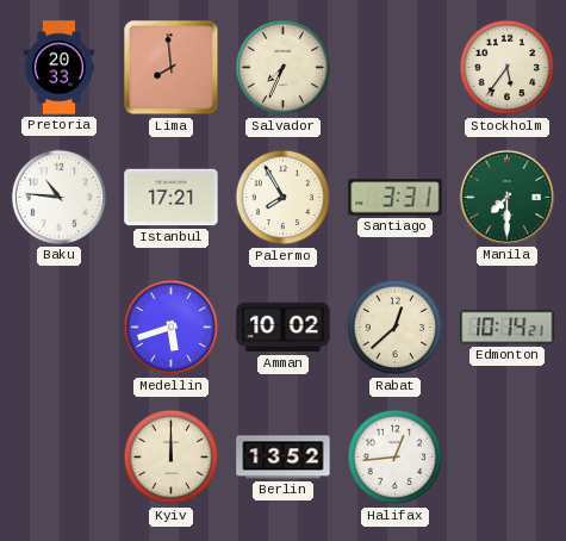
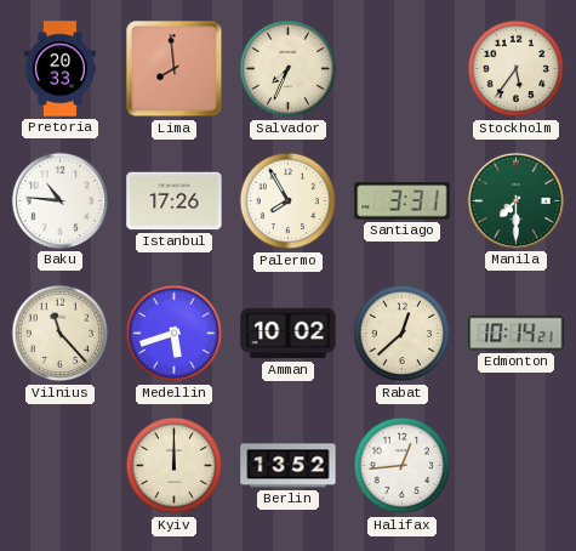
Istanbul: 17:21 -> 17:26
Vilnius: none -> 11:23
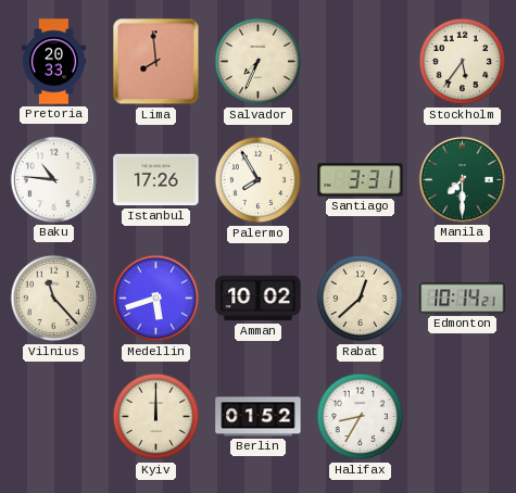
Berlin: 13:52 -> 01:52
Halifax: 12:44 -> 8:35
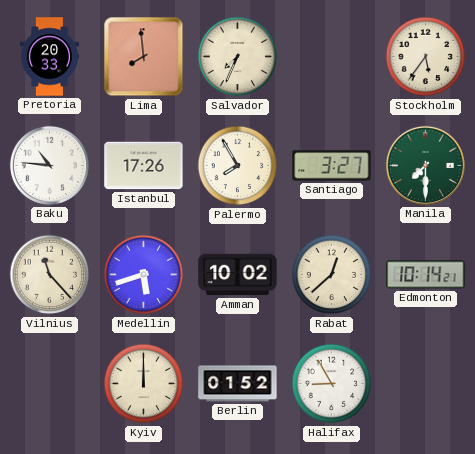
Santiago: 3:31 -> 3:27
Halifax: 8:35 -> 8:55
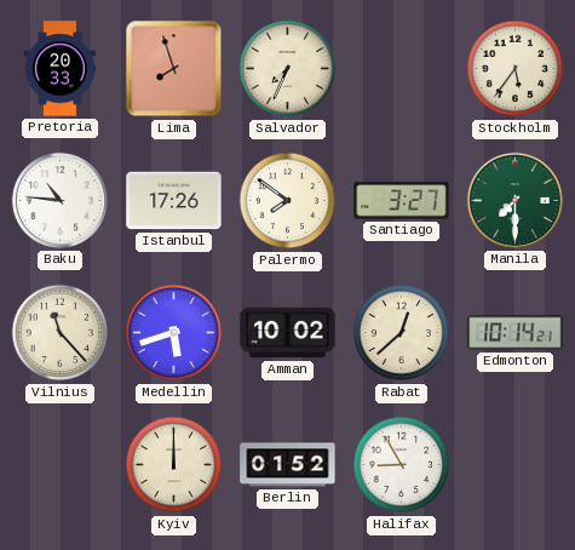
Lima: 7:59 -> 7:57
Palermo: 7:55 -> 7:51
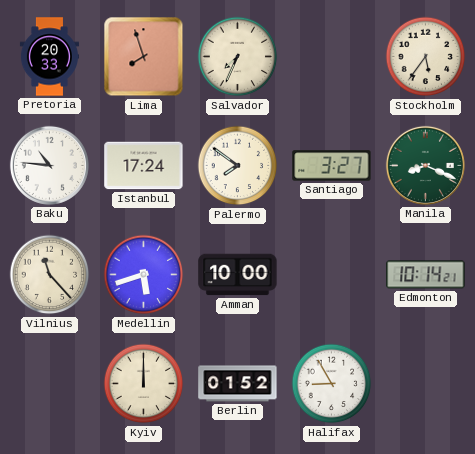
Istanbul: 17:26 -> 17:24
Manila: 7:30 -> 8:19
Amman: 10:02 -> 10:00
Rabat: 12:38 -> none
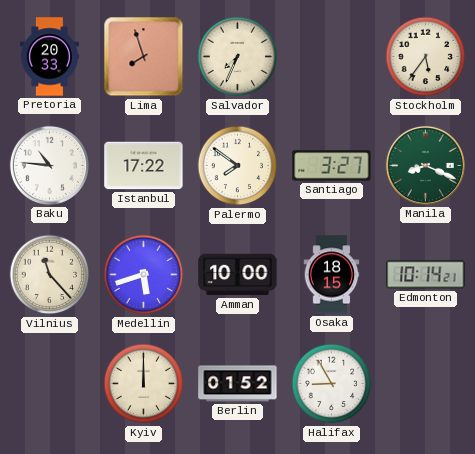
Istanbul: 17:24 -> 17:22
Osaka: none -> 18:15
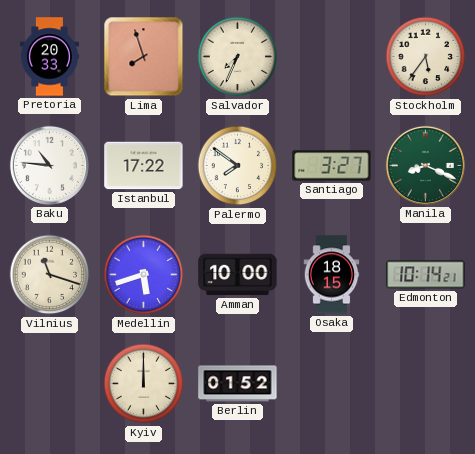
Vilnius: 11:23 -> 11:18
Halifax: 8:55 -> none
